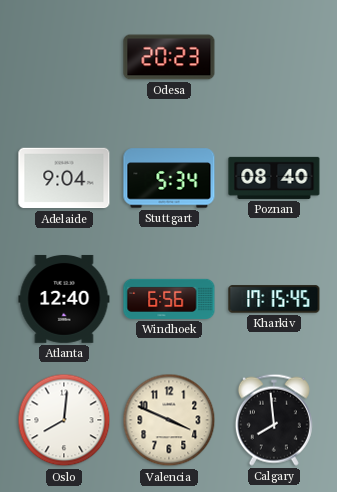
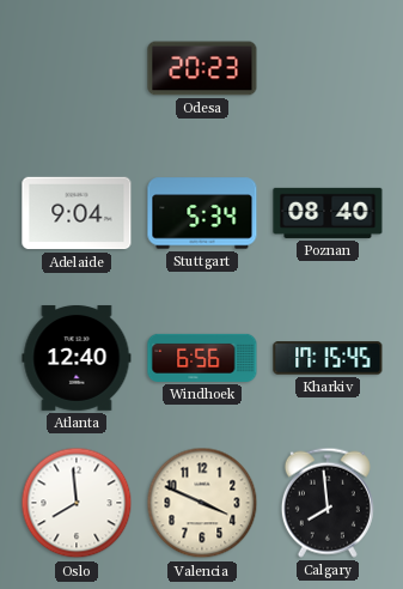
Oslo: 8:01 -> 7:59
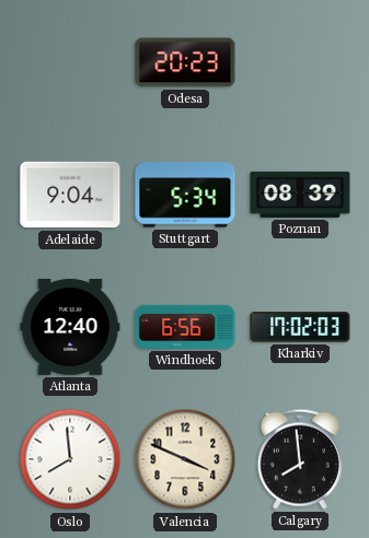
Poznan: 08:40 -> 08:39
Kharkiv: 17:15 -> 17:02
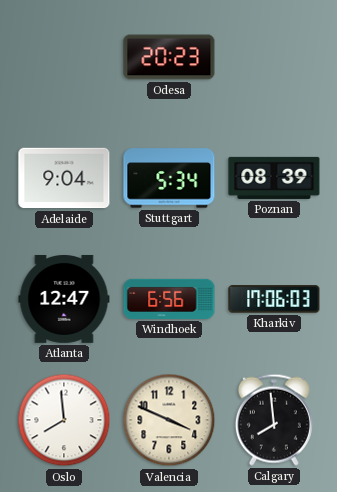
Atlanta: 12:40 -> 12:47
Kharkiv: 17:02 -> 17:06
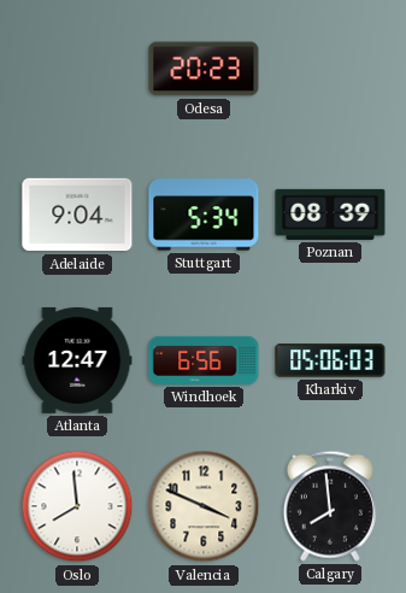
Kharkiv: 17:06 -> 05:06
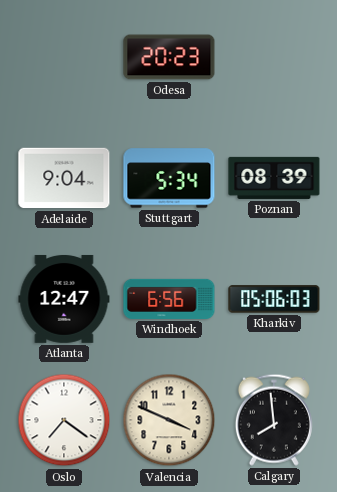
Oslo: 7:59 -> 7:21
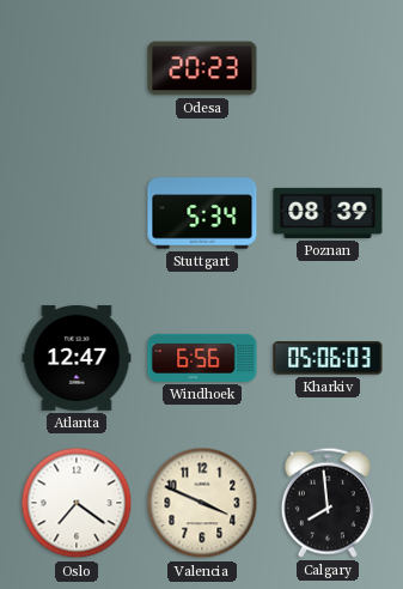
Adelaide: 9:04 -> none
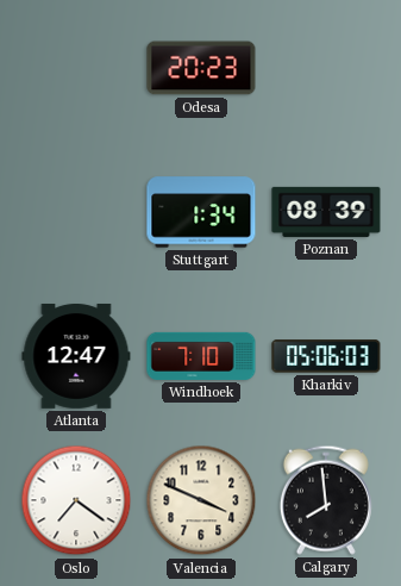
Stuttgart: 5:34 -> 1:34
Windhoek: 6:56 -> 7:10
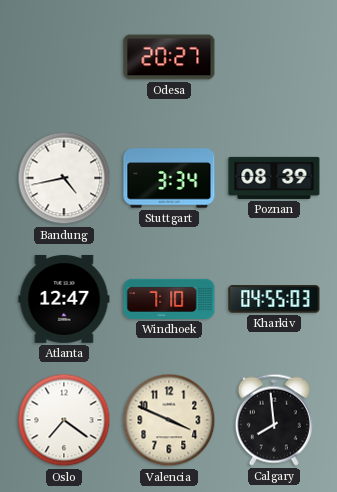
Odesa: 20:23 -> 20:27
Bandung: none -> 4:43
Stuttgart: 1:34 -> 3:34
Kharkiv: 05:06 -> 04:55
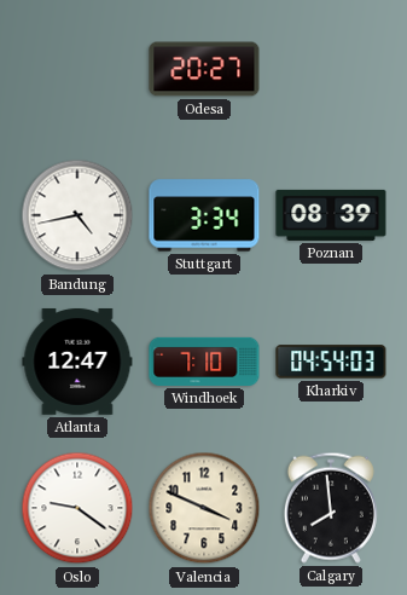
Kharkiv: 04:55 -> 04:54
Oslo: 7:21 -> 9:21
